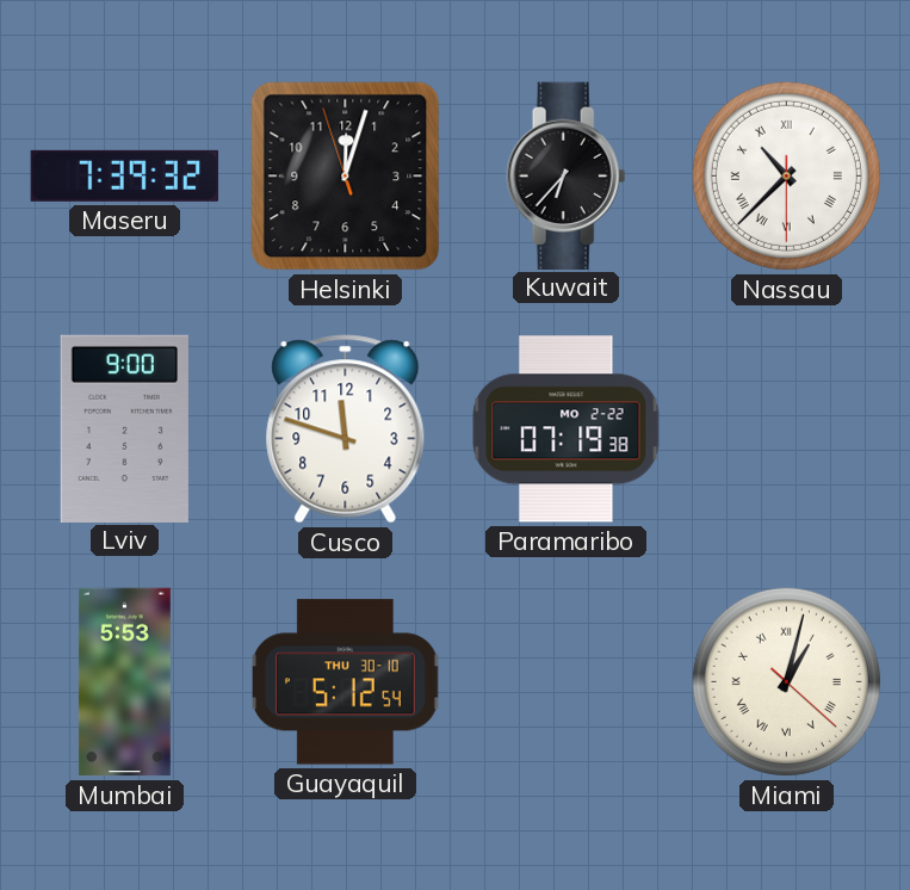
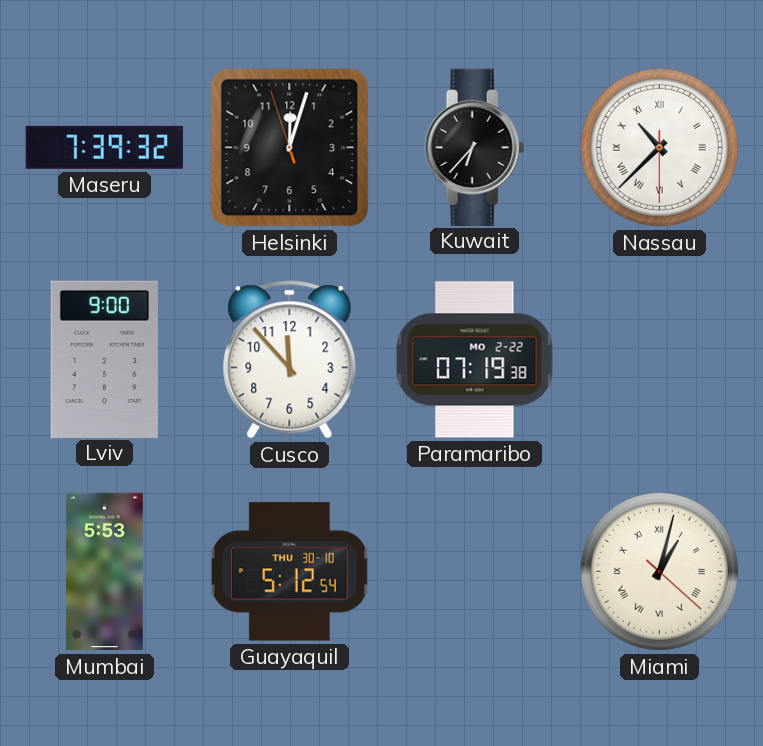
Cusco: 11:48 -> 11:53
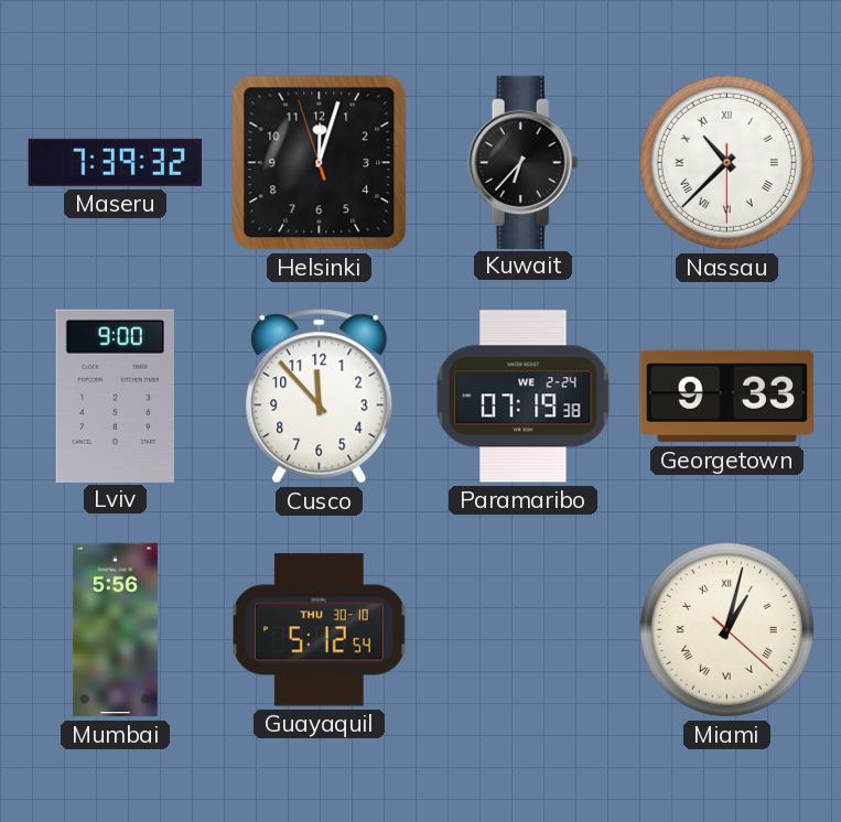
Paramaribo date: MO 2-22 -> WE 2-24
Georgetown: none -> 9:33
Mumbai: 5:53 -> 5:56
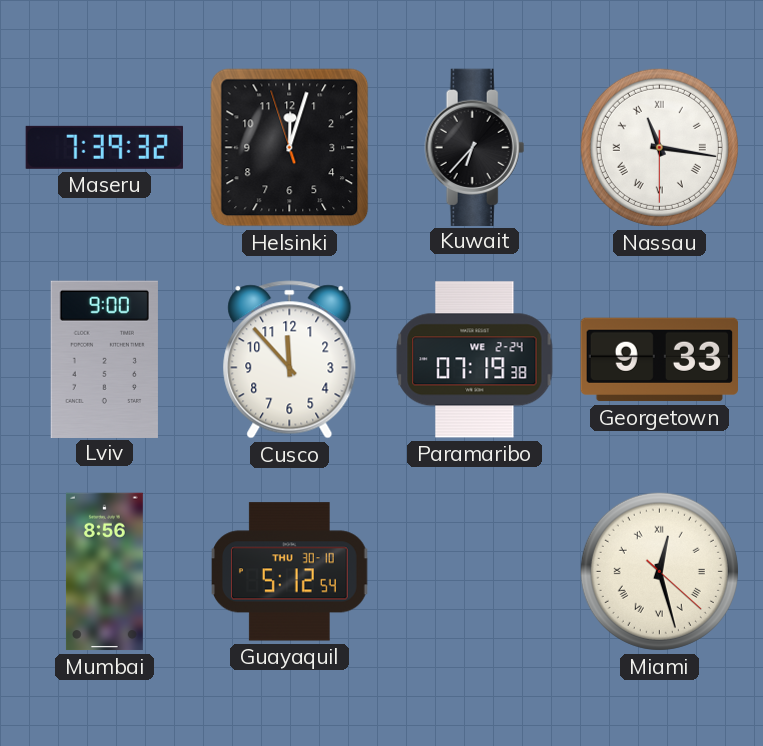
Nassau: 10:37 -> 11:16
Mumbai: 5:56 -> 8:56
Miami: 1:02 -> 12:27
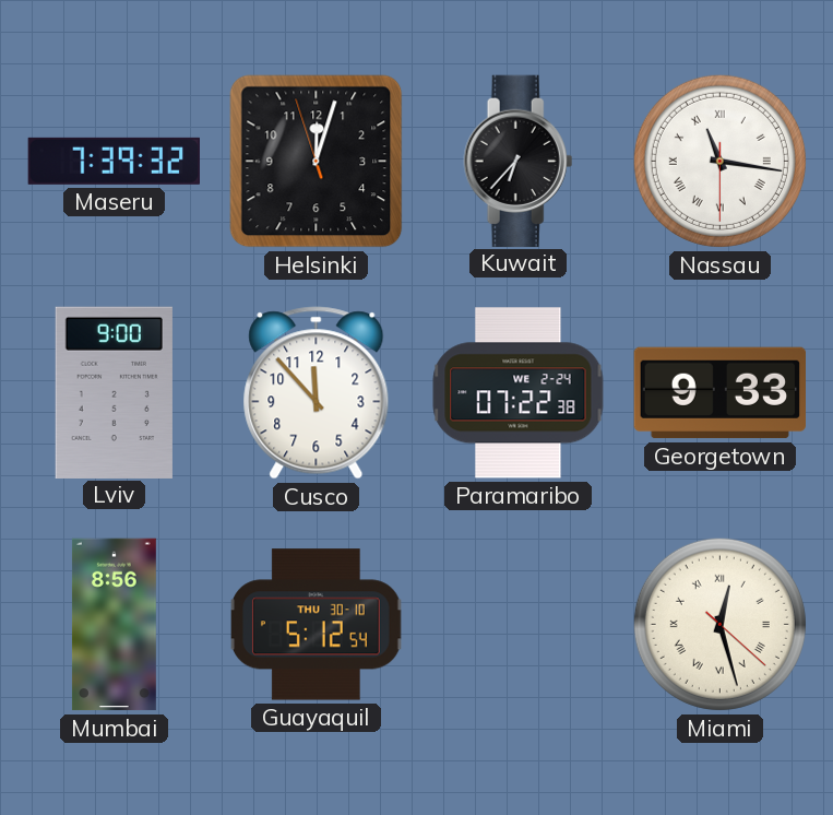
Paramaribo: 07:19 -> 07:22
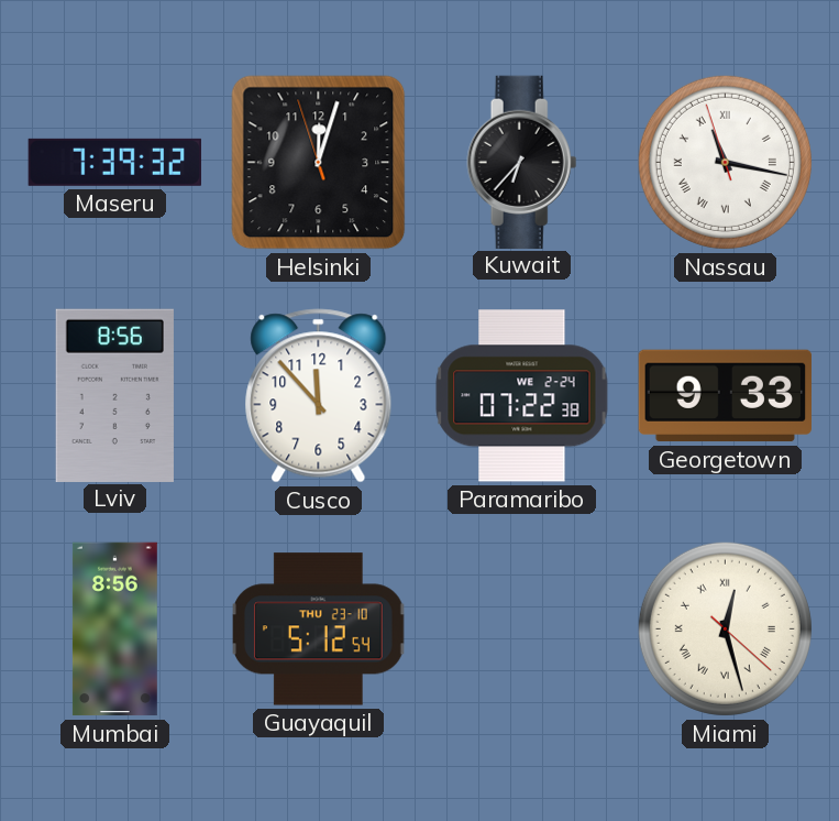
Nassau: 11:16:30 -> 11:16:57
Lviv: 9:00 -> 8:56
Guayaquil date: THU 30-10 -> THU 23-10
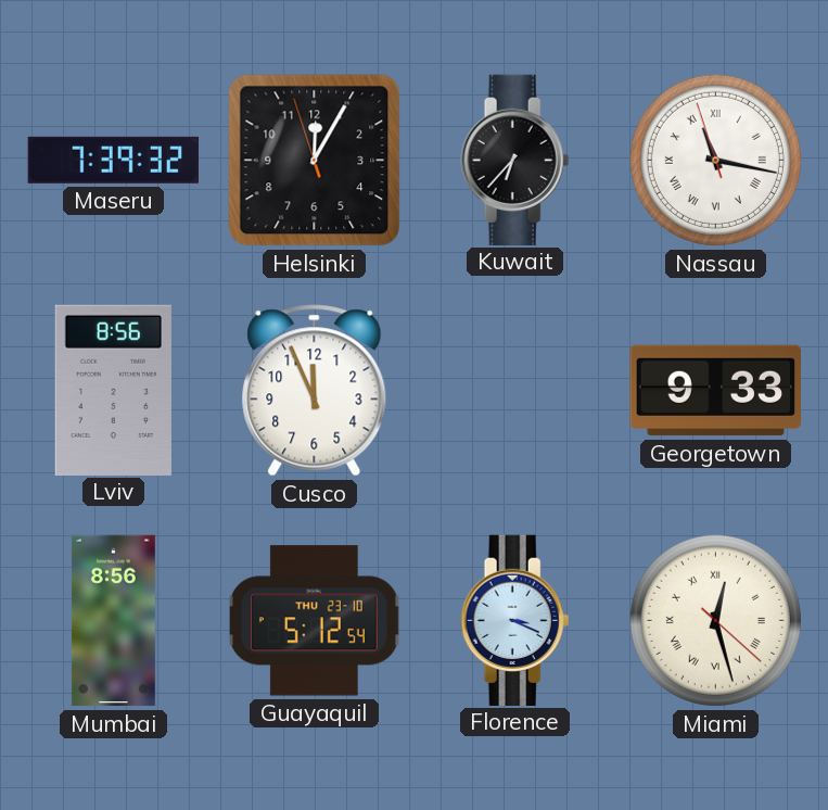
Helsinki: 12:02 -> 12:04
Cusco: 11:53 -> 11:56
Paramaribo: 07:22 -> none
Florence: none -> 3:19
